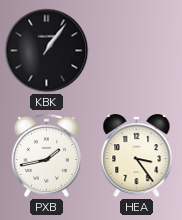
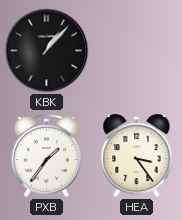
KBK: 1:06 -> 1:07
PXB: 1:43 -> 1:36
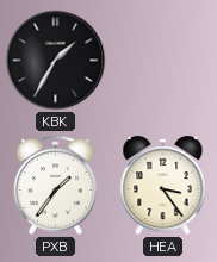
KBK: 1:07 -> 1:35
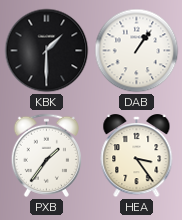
KBK: 1:35 -> 1:30
DAB: none -> 1:06
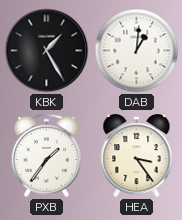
KBK: 1:30 -> 1:25
DAB: 1:06 -> 1:01
